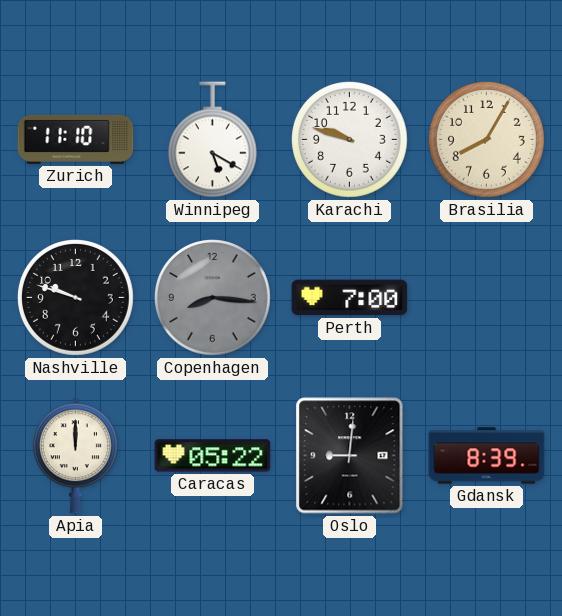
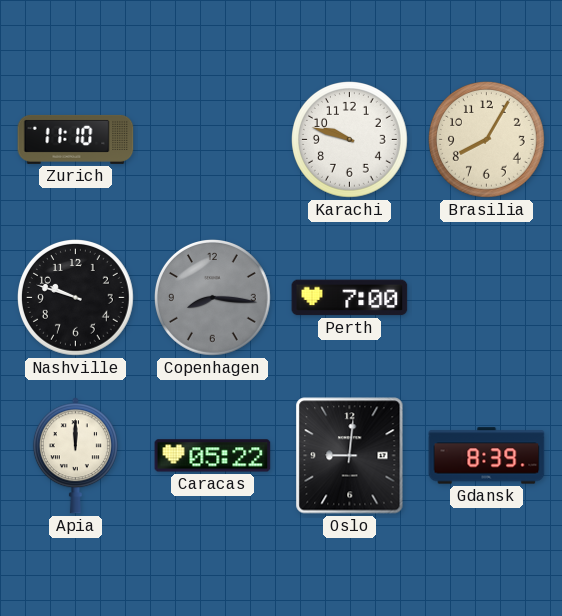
Winnipeg: 5:20 -> none
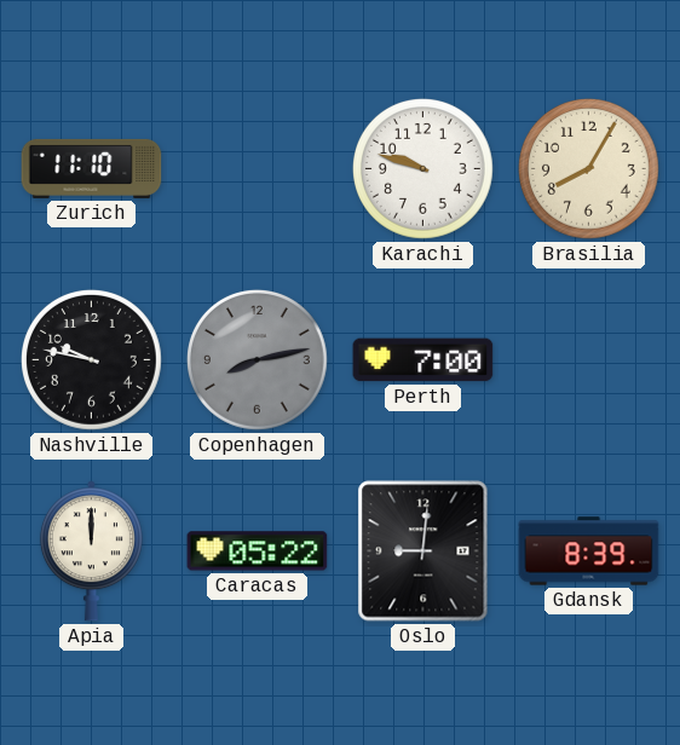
Nashville: 9:48 -> 9:47
Copenhagen: 8:16 -> 8:13
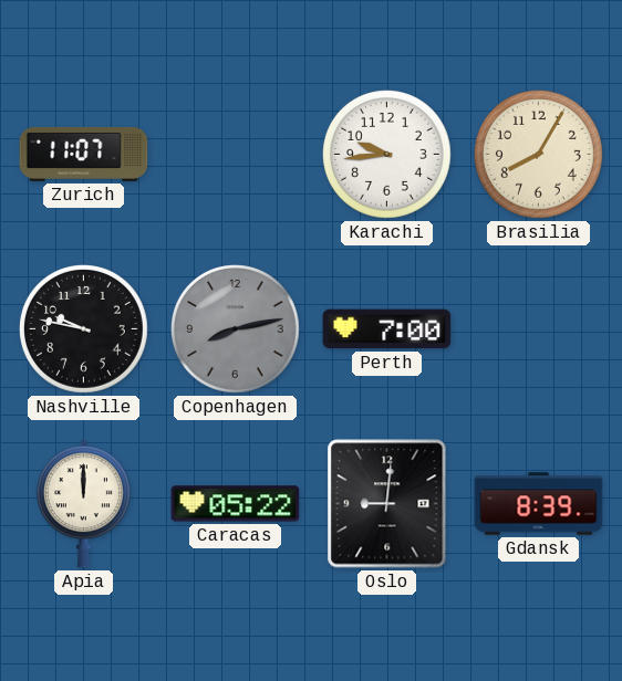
Zurich: 11:10 -> 11:07
Karachi: 9:48 -> 9:44
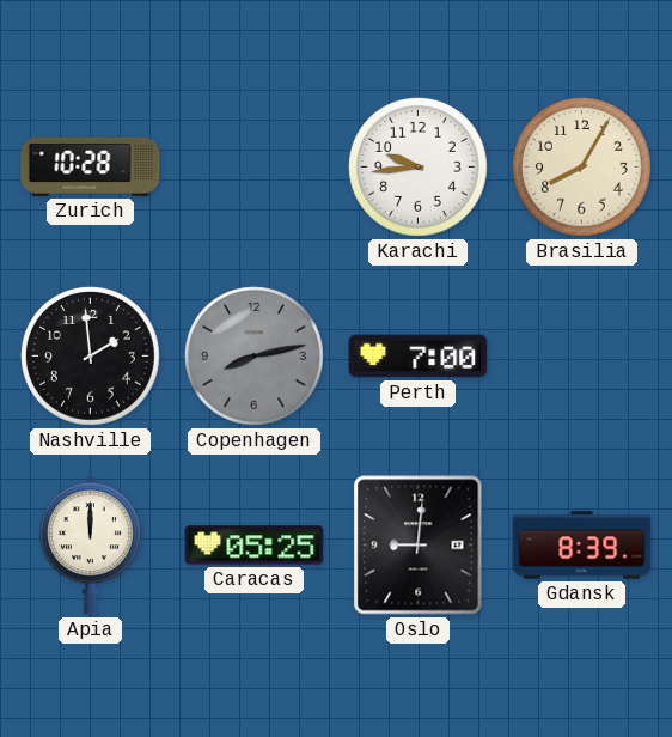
Zurich: 11:07 -> 10:28
Nashville: 9:47 -> 1:59
Caracas: 05:22 -> 05:25
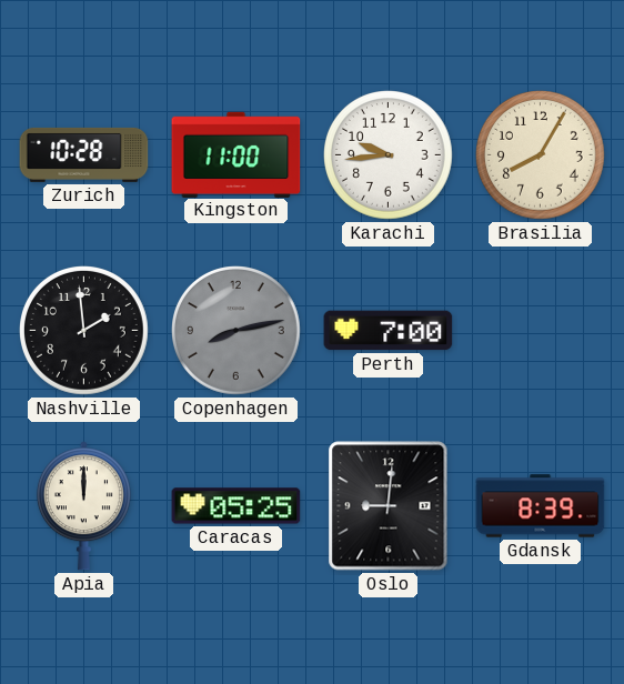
Kingston: none -> 11:00
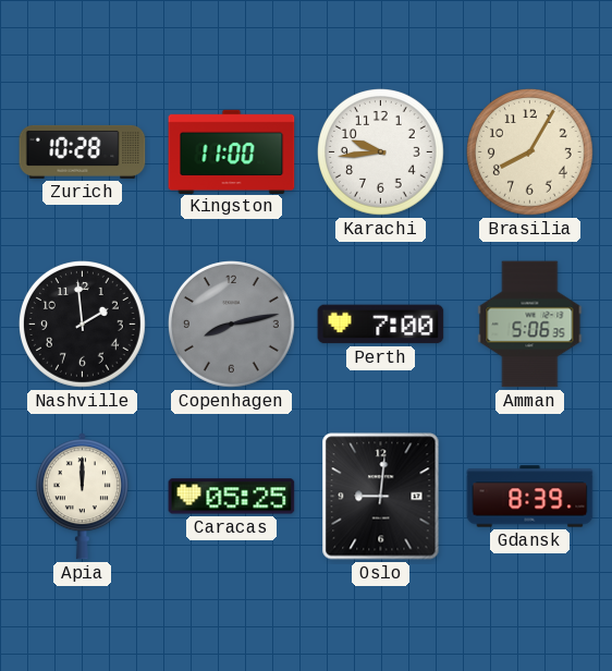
Amman: none -> 5:06
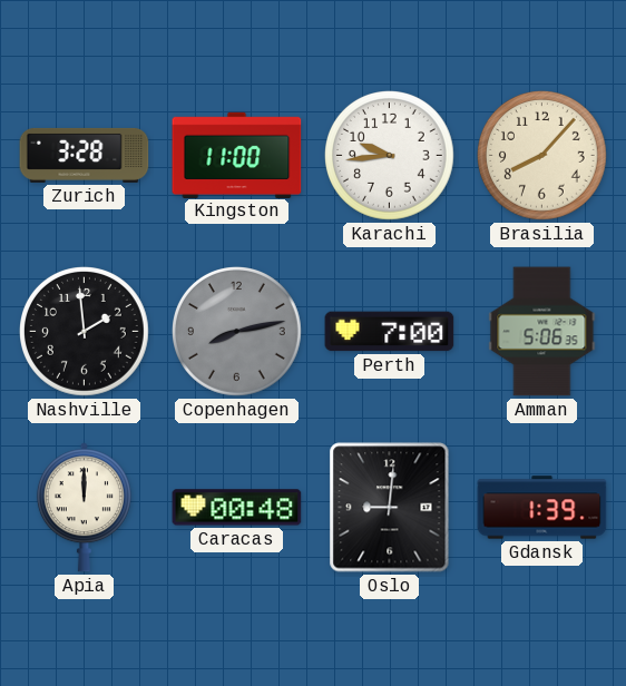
Zurich: 10:28 -> 3:28
Brasilia: 8:05 -> 8:07
Caracas: 05:25 -> 00:48
Gdansk: 8:39 -> 1:39
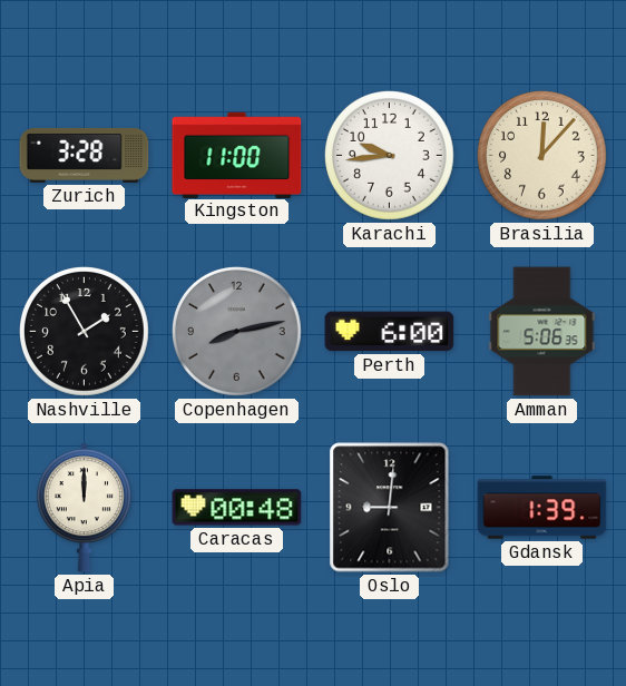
Brasilia: 8:07 -> 12:07
Nashville: 1:59 -> 1:55
Perth: 7:00 -> 6:00
